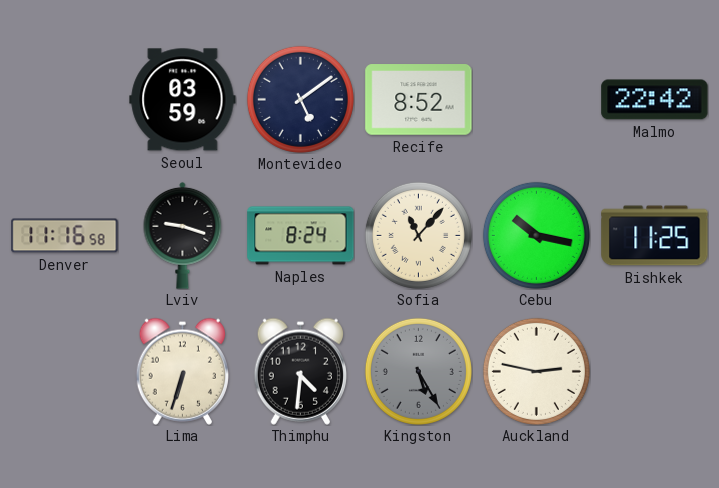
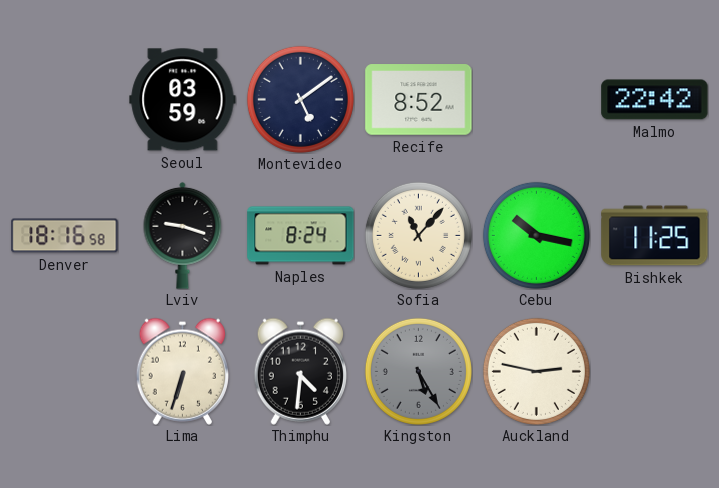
Denver: 11:16 -> 18:16
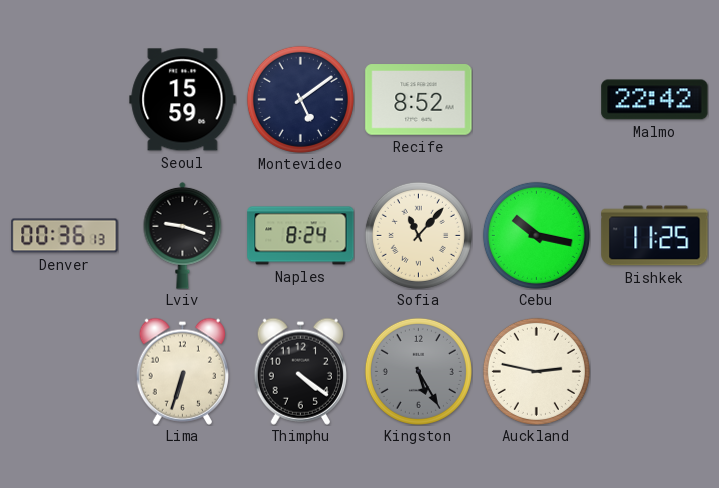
Seoul: 03:59 -> 15:59
Denver: 18:16 -> 00:36
Thimphu: 4:31 -> 4:21
